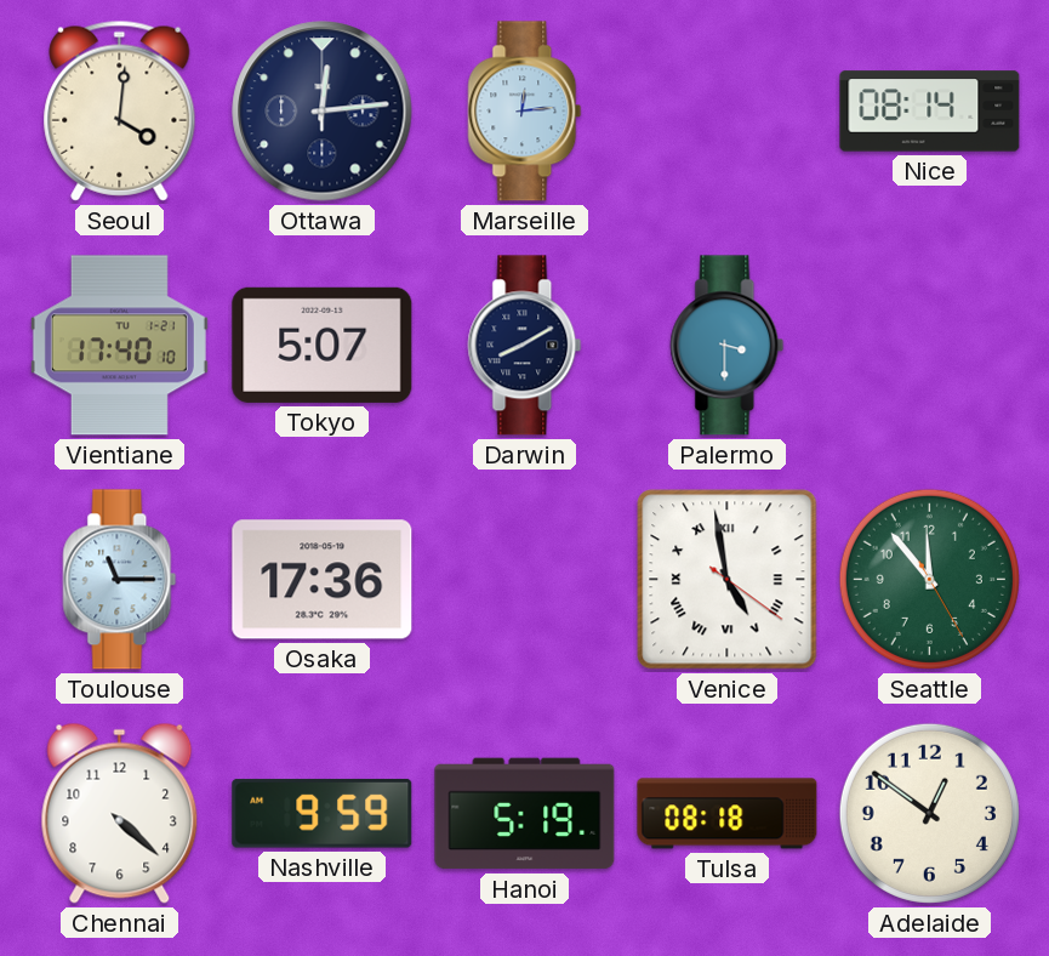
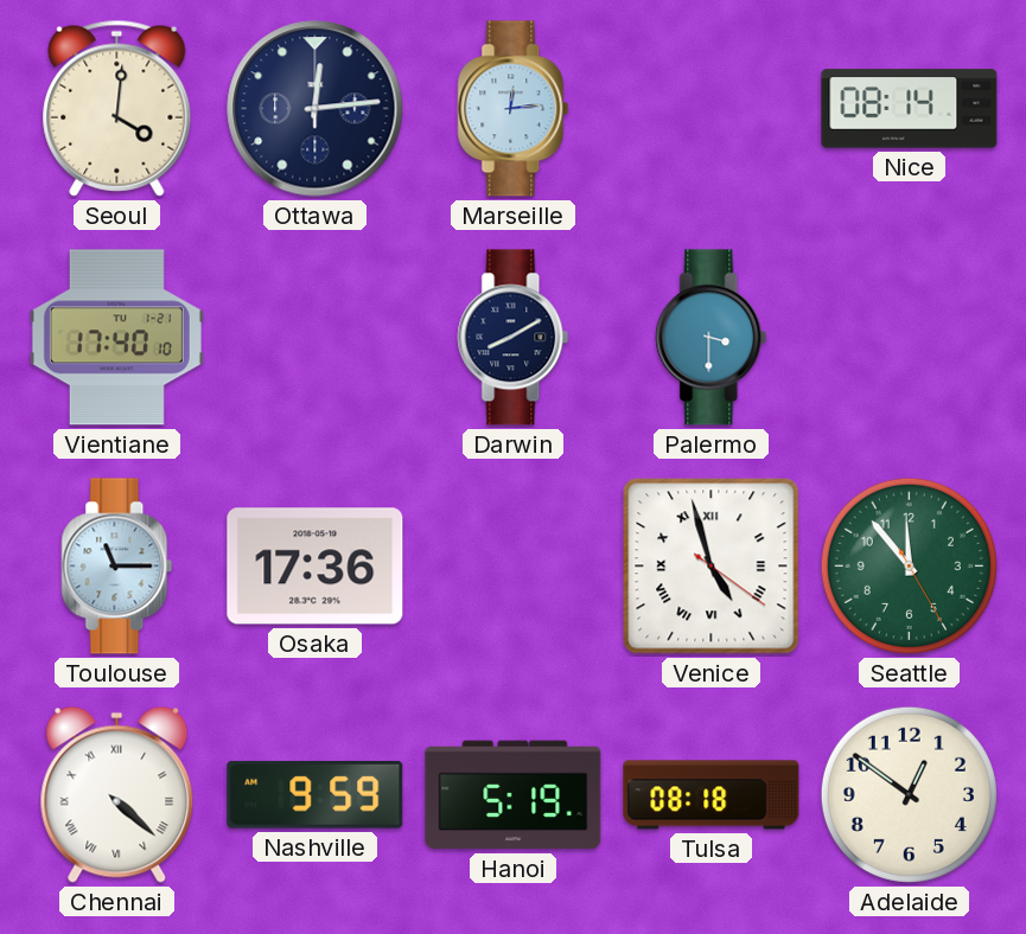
Tokyo: 5:07 -> none
Venice: 4:58 -> 4:57
Chennai numerals: Arabic -> Roman
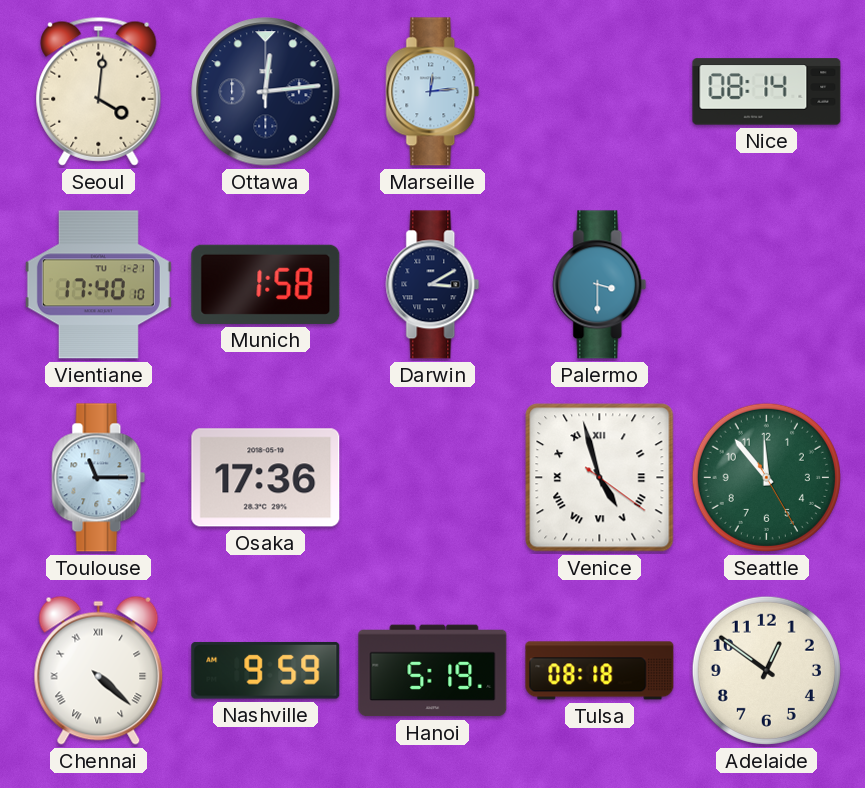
Munich: none -> 1:58
Darwin: 8:10 -> 3:10
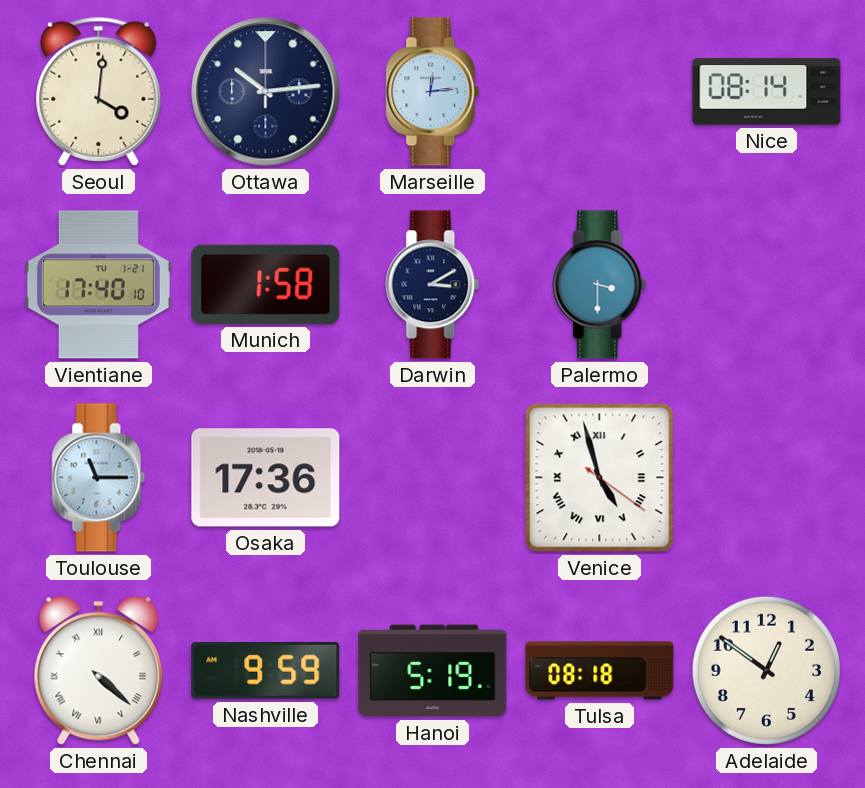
Ottawa: 12:14 -> 10:14
Seattle: 11:53 -> none
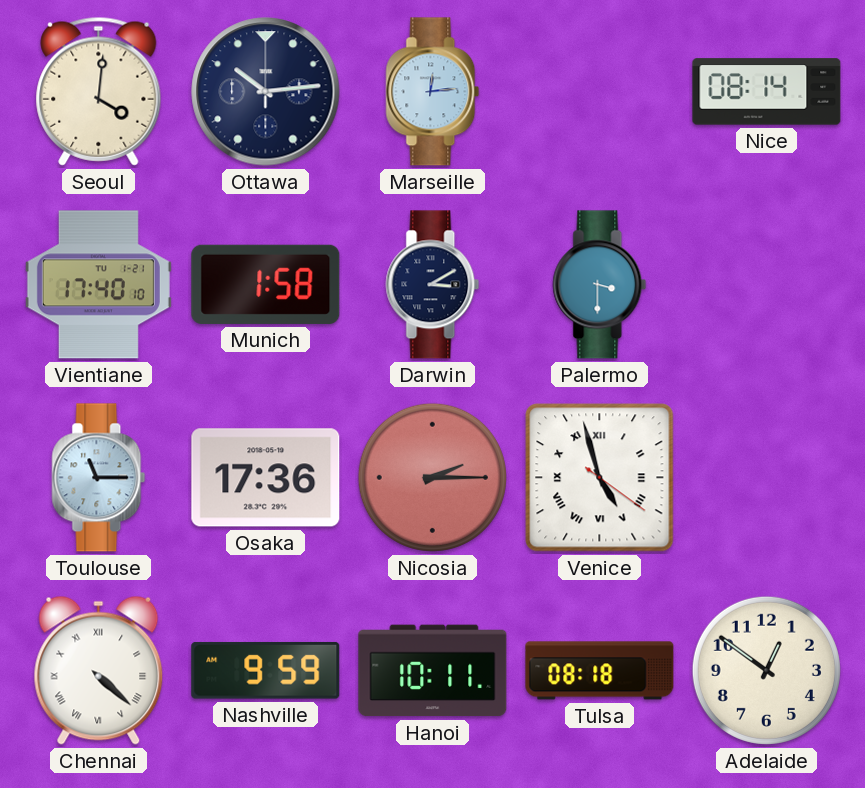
Nicosia: none -> 2:15
Hanoi: 5:19 -> 10:11
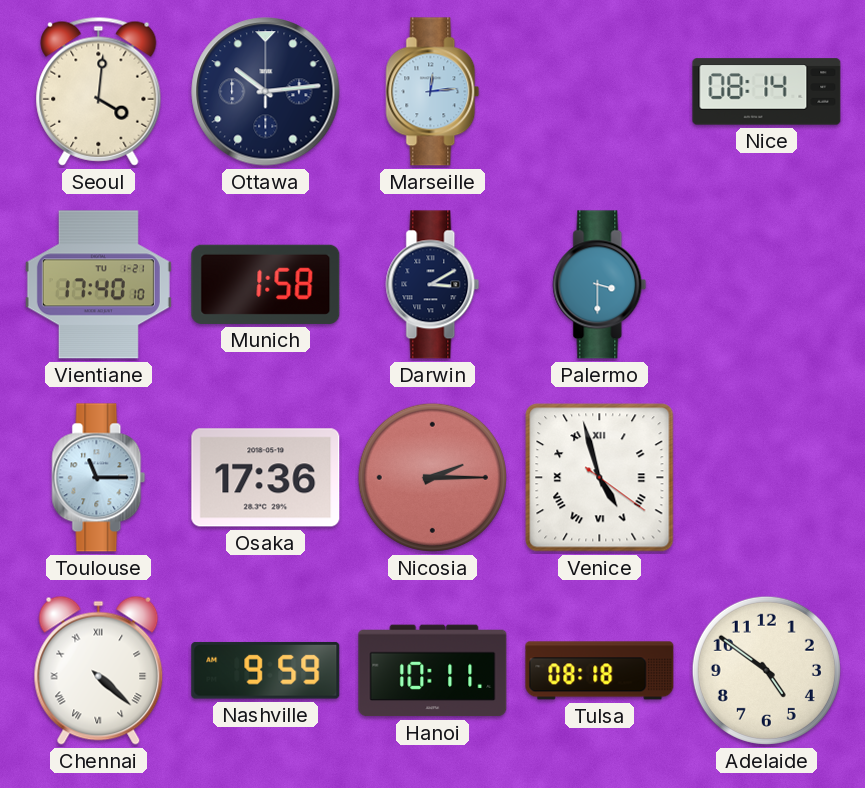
Adelaide: 12:51 -> 4:51
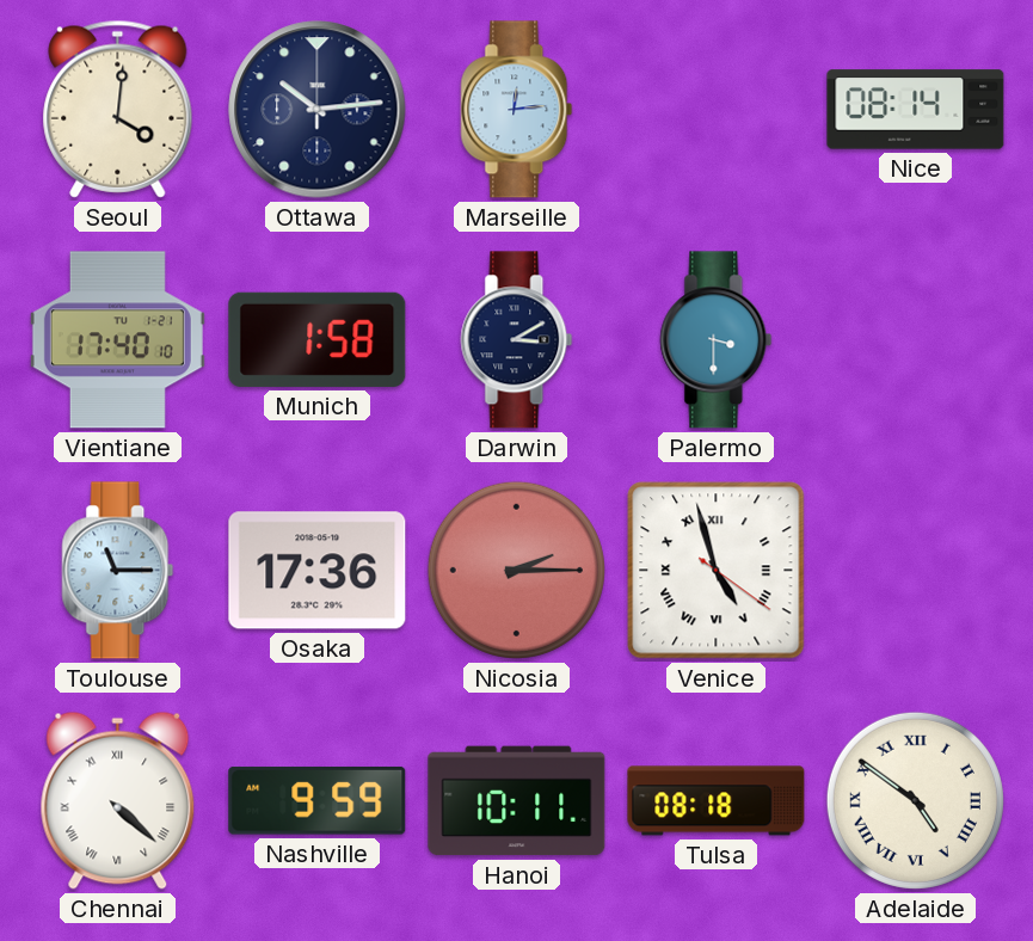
Adelaide numerals: Arabic -> Roman
